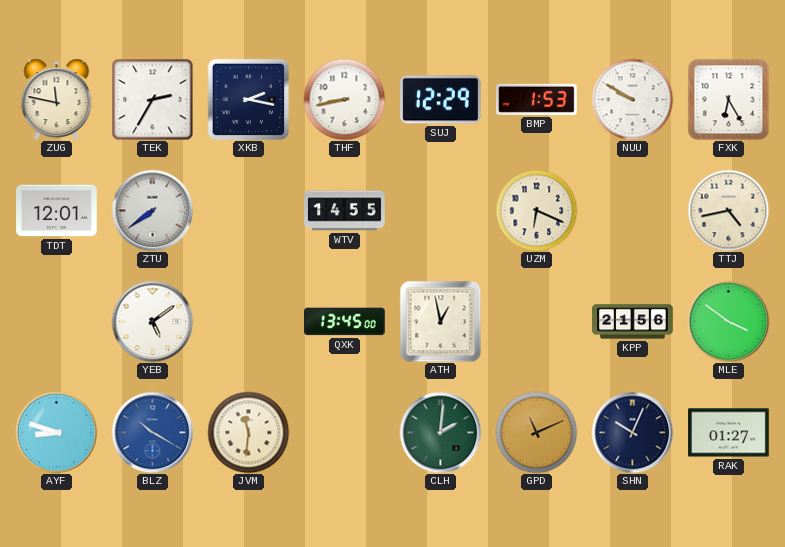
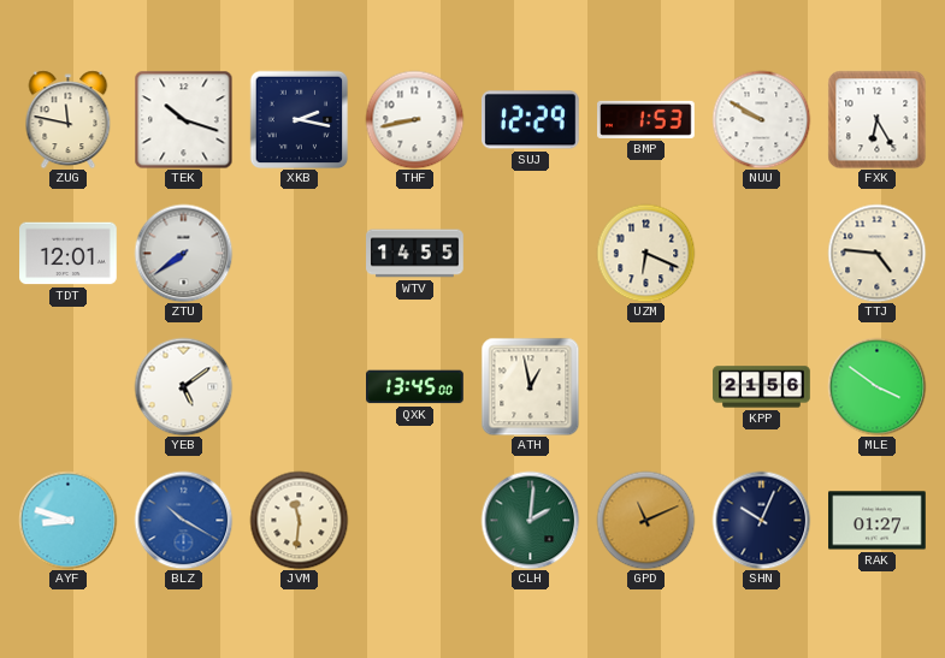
TEK: 2:35 -> 10:18
TTJ: 4:43 -> 4:46
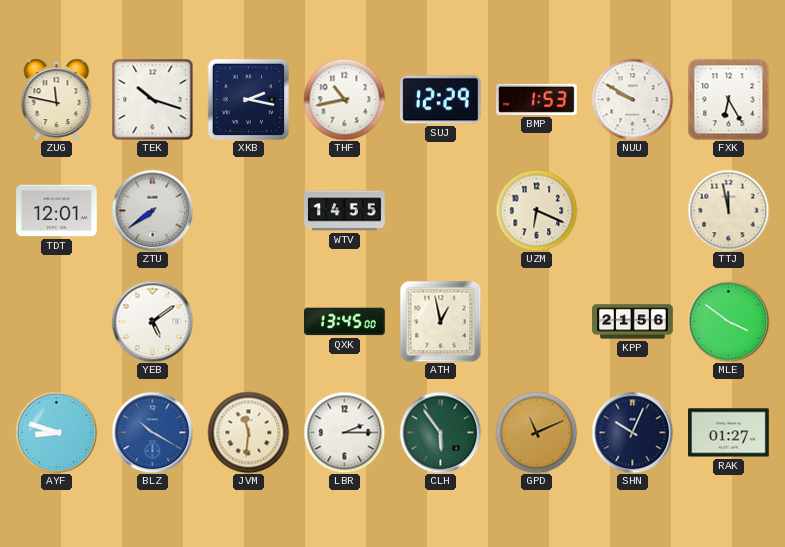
THF: 8:43 -> 10:43
TTJ: 4:46 -> 11:58
LBR: none -> 2:15
CLH: 2:01 -> 5:54
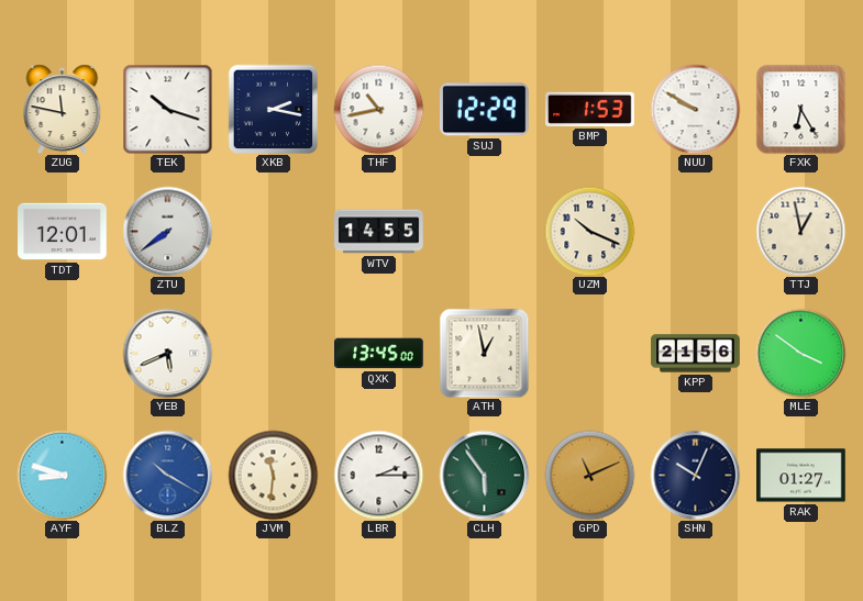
UZM: 6:19 -> 10:19
TTJ: 11:58 -> 12:58
YEB: 5:09 -> 5:41
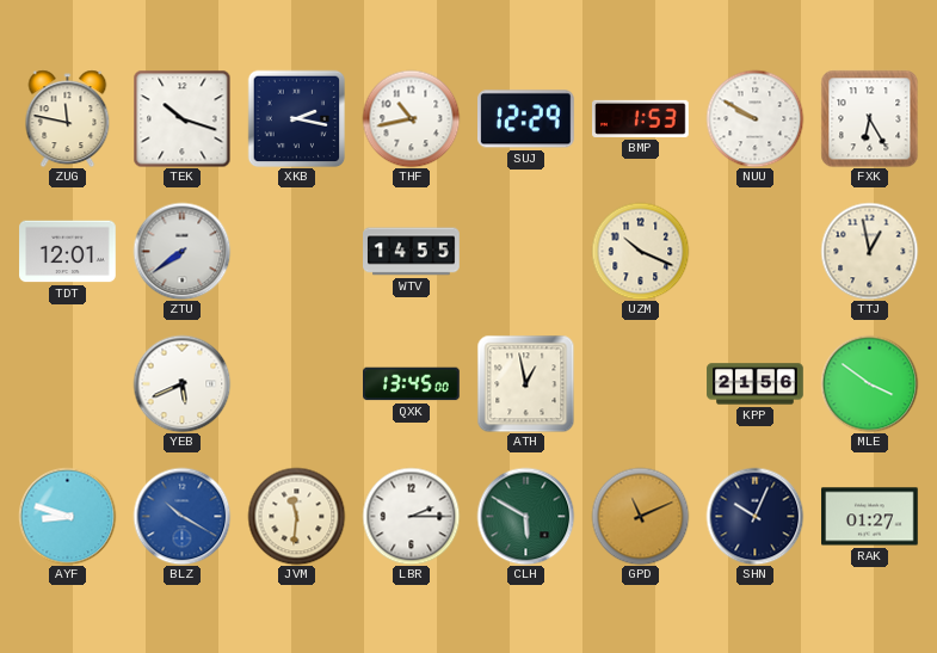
CLH: 5:54 -> 5:50
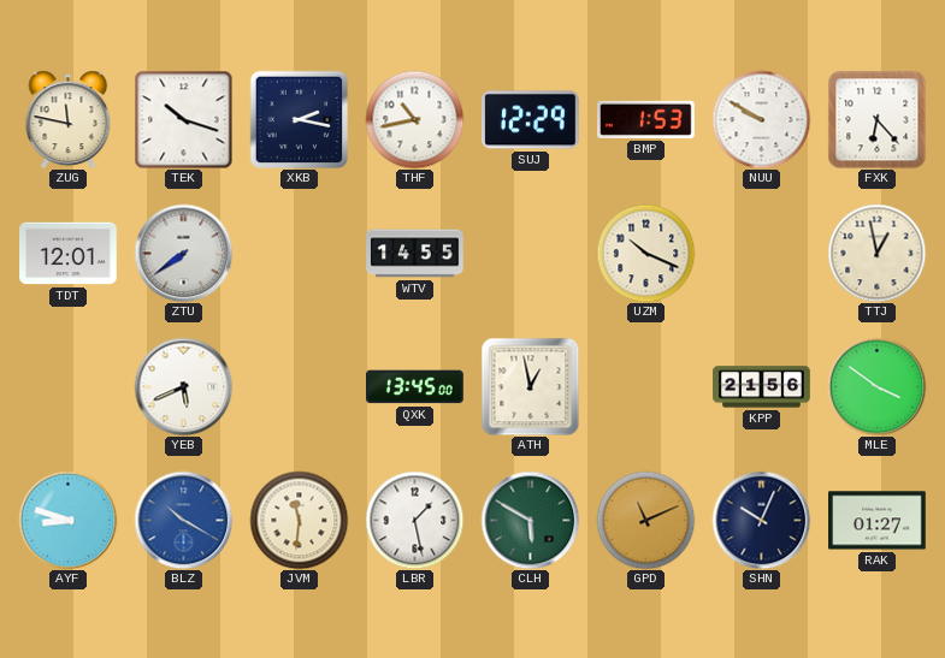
FXK: 6:25 -> 6:23
LBR: 2:15 -> 1:28
